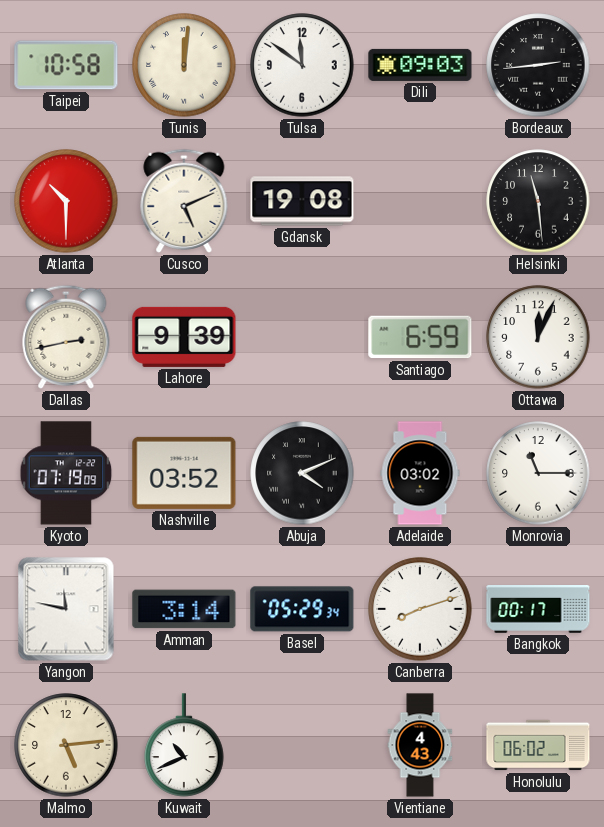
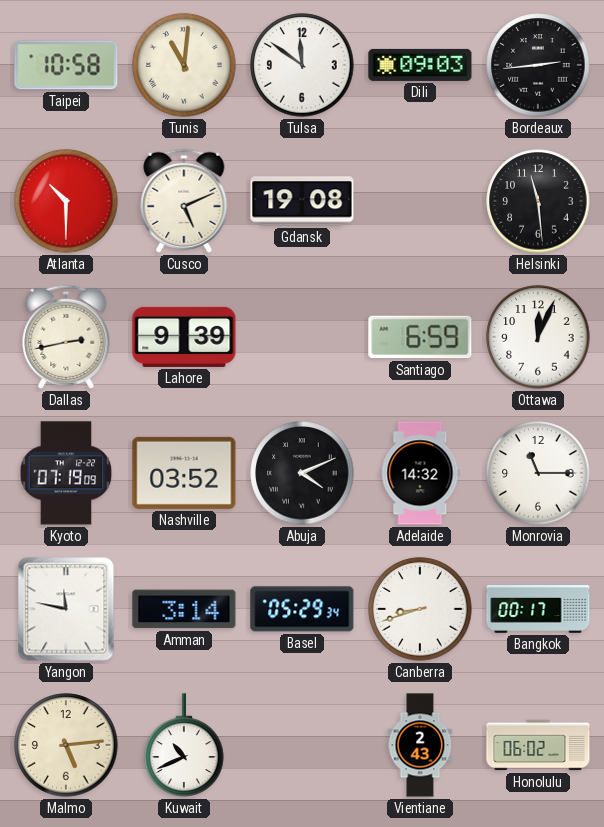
Tunis: 12:01 -> 11:01
Adelaide: 03:02 -> 14:32
Canberra: 8:12 -> 8:42
Vientiane: 4:43 -> 2:43
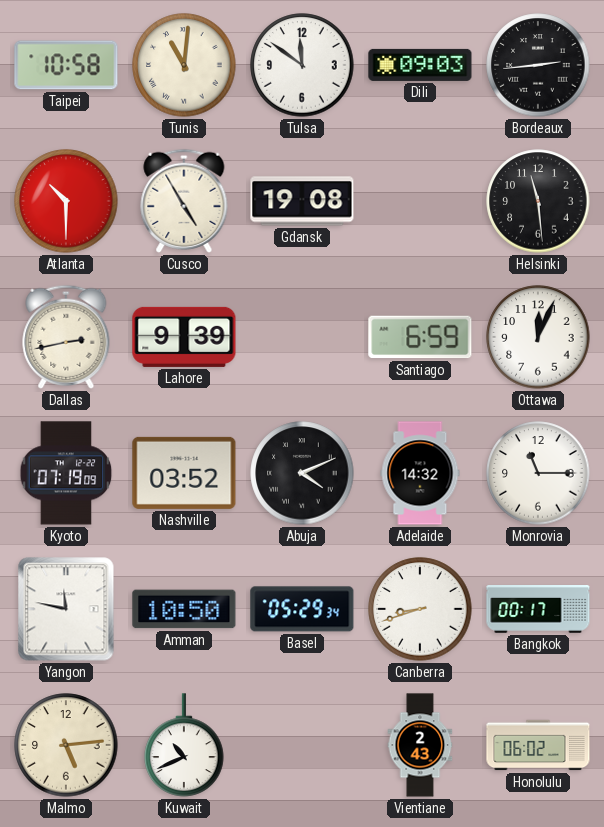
Cusco: 5:11 -> 4:55
Amman: 3:14 -> 10:50
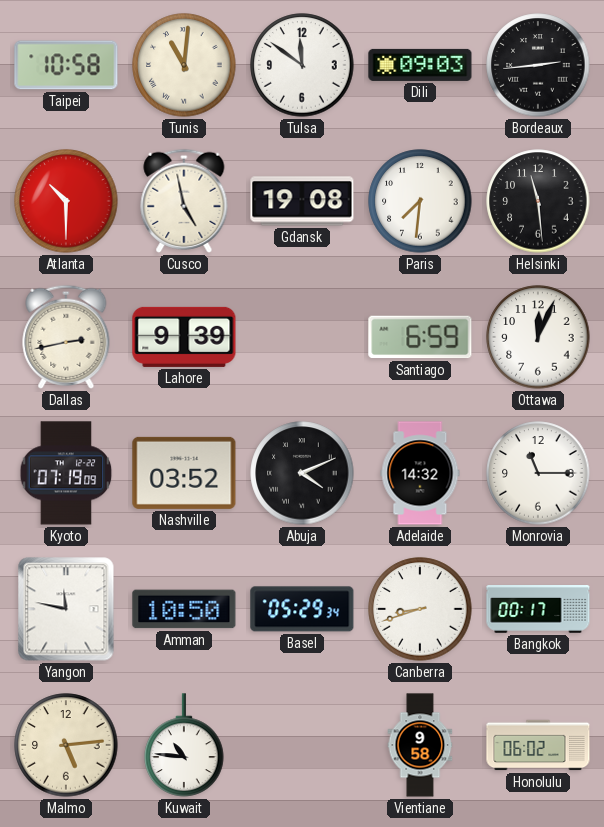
Cusco: 4:55 -> 4:58
Paris: none -> 7:31
Kuwait: 10:41 -> 10:46
Vientiane: 2:43 -> 9:58
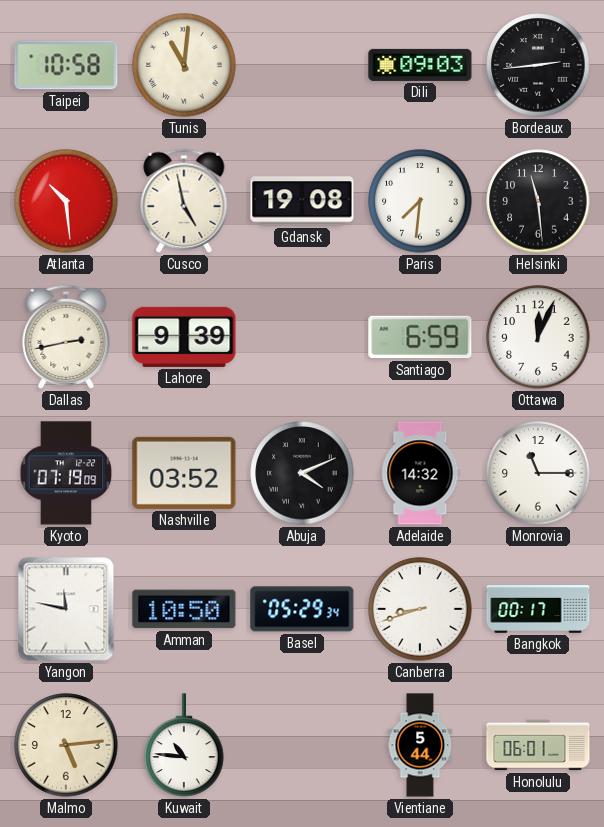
Tulsa: 11:51 -> none
Atlanta: 10:30 -> 10:29
Vientiane: 9:58 -> 5:44
Honolulu: 06:02 -> 06:01
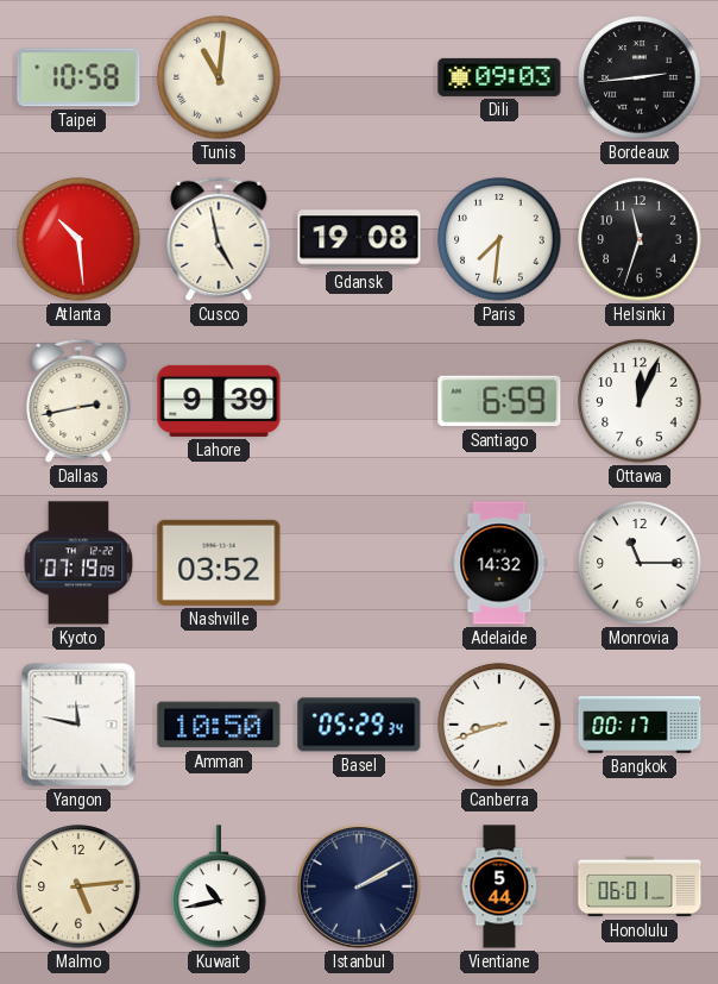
Helsinki: 11:29 -> 11:33
Abuja: 4:11 -> none
Kuwait: 10:46 -> 10:43
Istanbul: none -> 2:10
